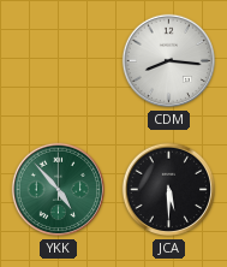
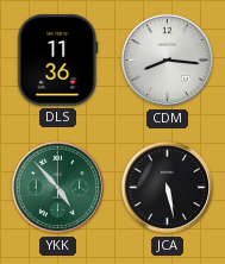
DLS: none -> 11:36
JCA: 5:30 -> 5:28
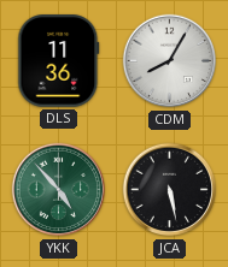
CDM: 8:16 -> 8:05
